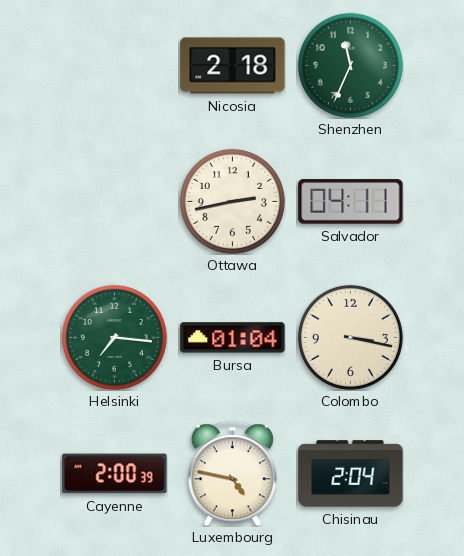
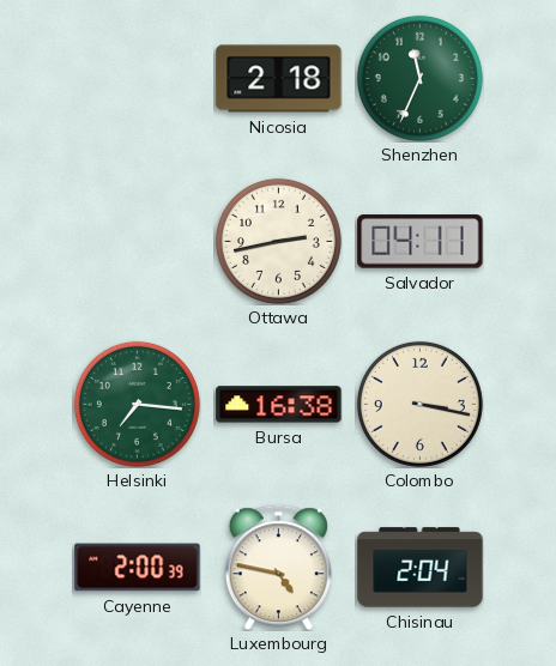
Bursa: 01:04 -> 16:38
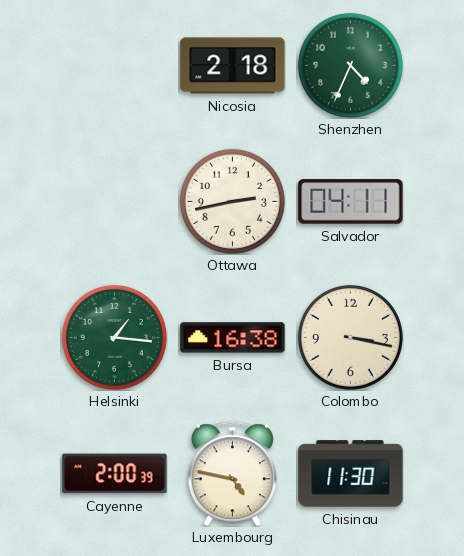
Shenzhen: 11:34 -> 4:34
Helsinki: 7:16 -> 1:16
Chisinau: 2:04 -> 11:30
